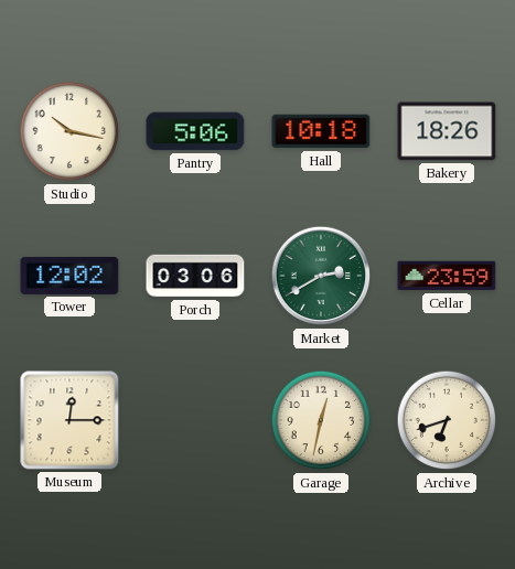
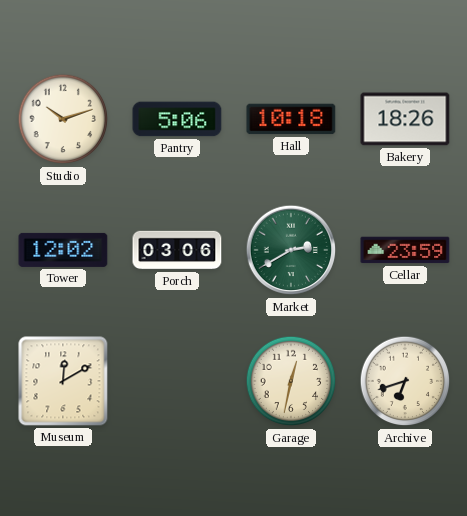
Studio: 10:17 -> 10:12
Museum: 12:15 -> 12:10
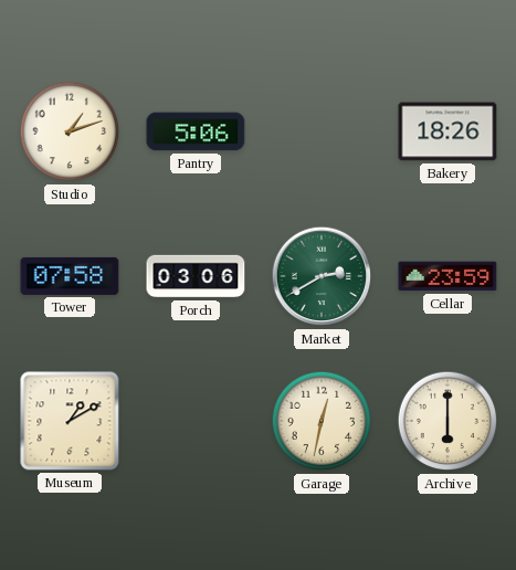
Studio: 10:12 -> 1:12
Hall: 10:18 -> none
Tower: 12:02 -> 07:58
Museum: 12:10 -> 1:10
Archive: 6:42 -> 6:00
